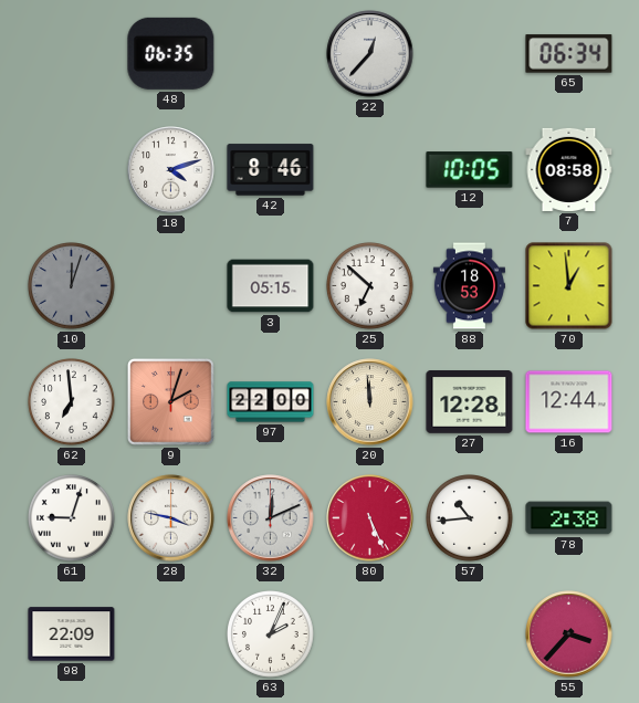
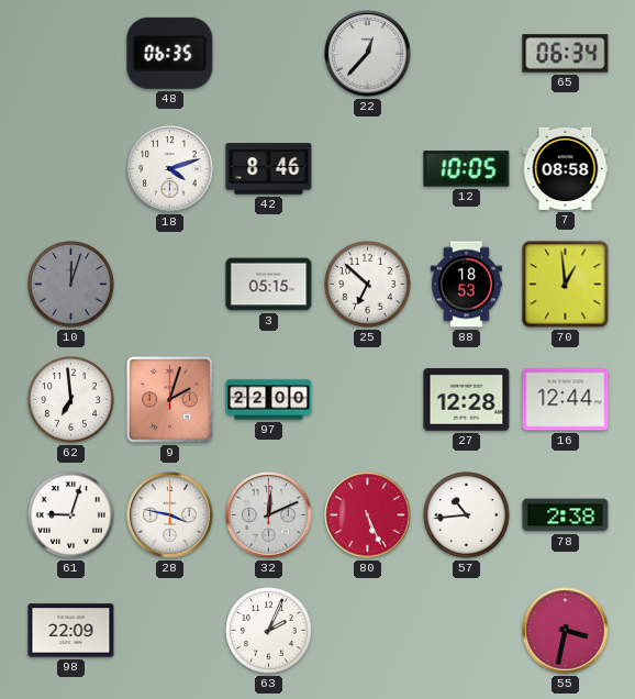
20: 11:59 -> none
55: 3:37 -> 3:32
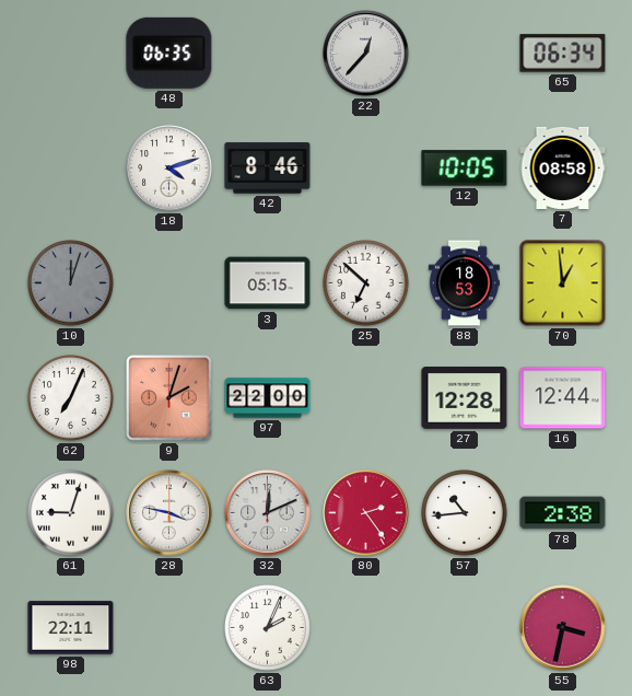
62: 6:59 -> 7:04
80: 5:26 -> 2:24
98: 22:09 -> 22:11
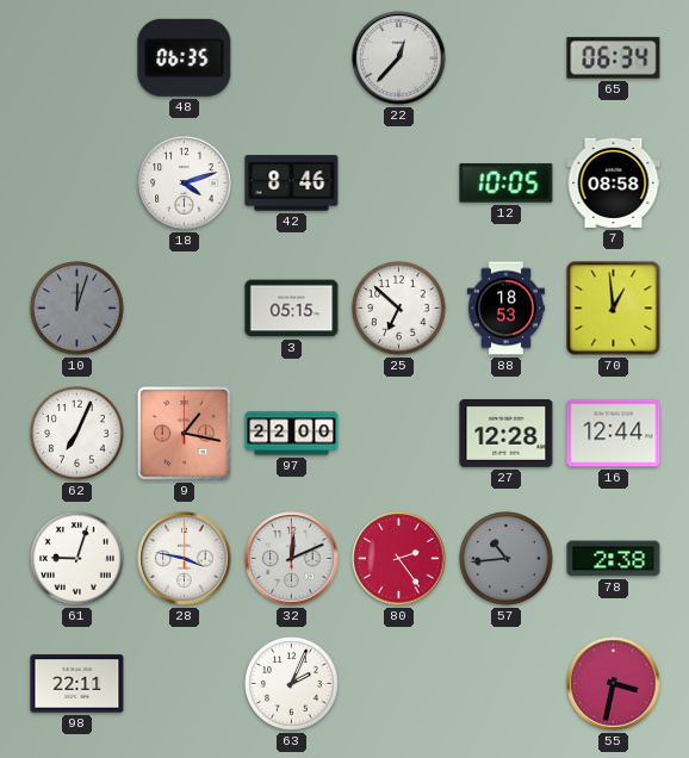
9: 2:03 -> 1:17
57 dial: white -> grey
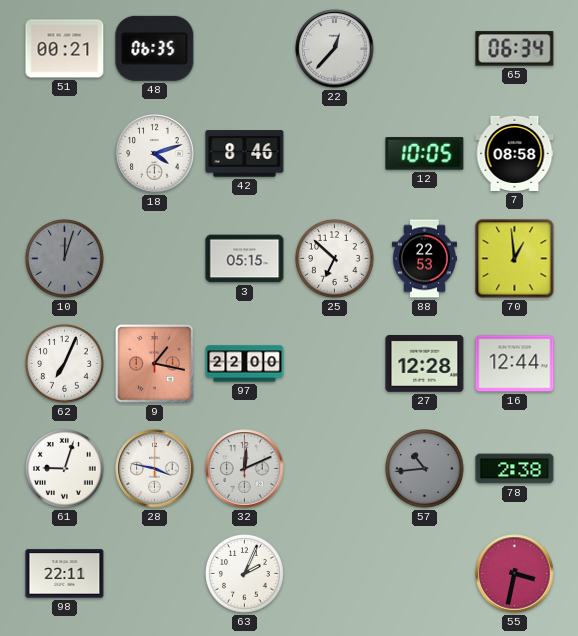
51: none -> 00:21
88: 18:53 -> 22:53
80: 2:24 -> none
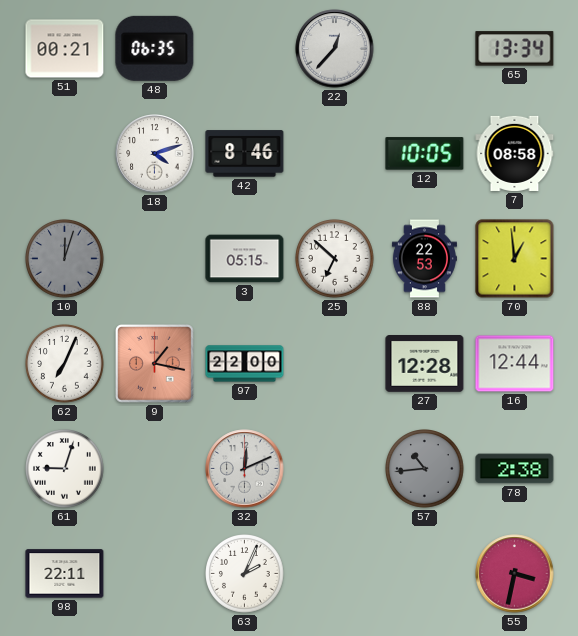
65: 06:34 -> 13:34
28: 3:47 -> none
